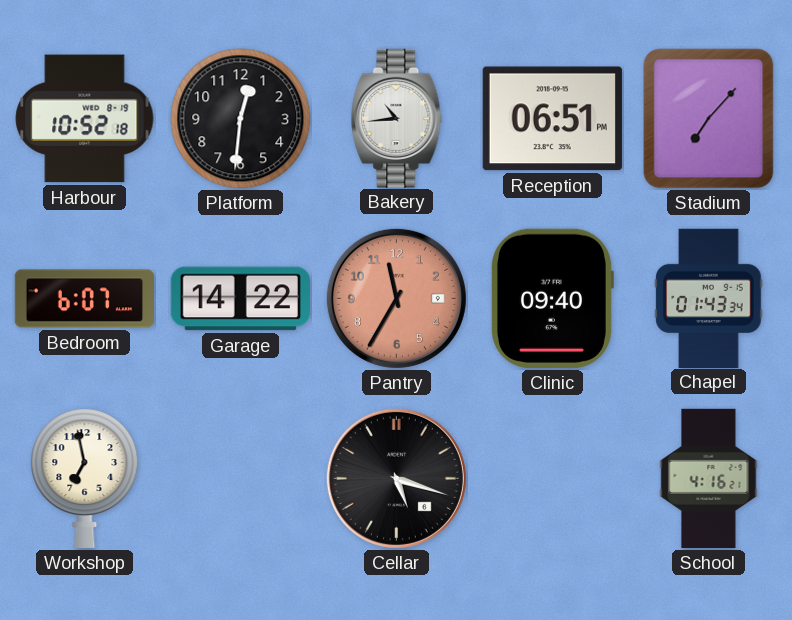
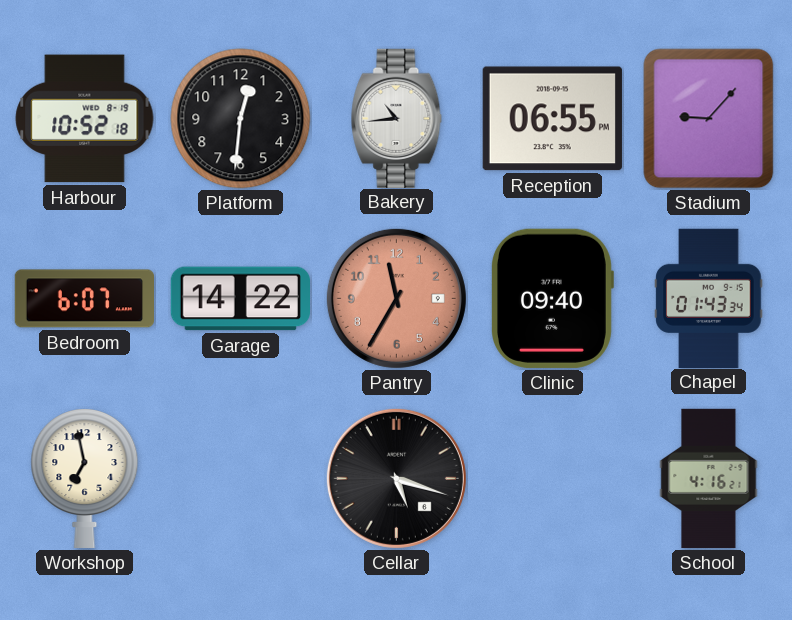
Reception: 06:51 -> 06:55
Stadium: 7:07 -> 9:07
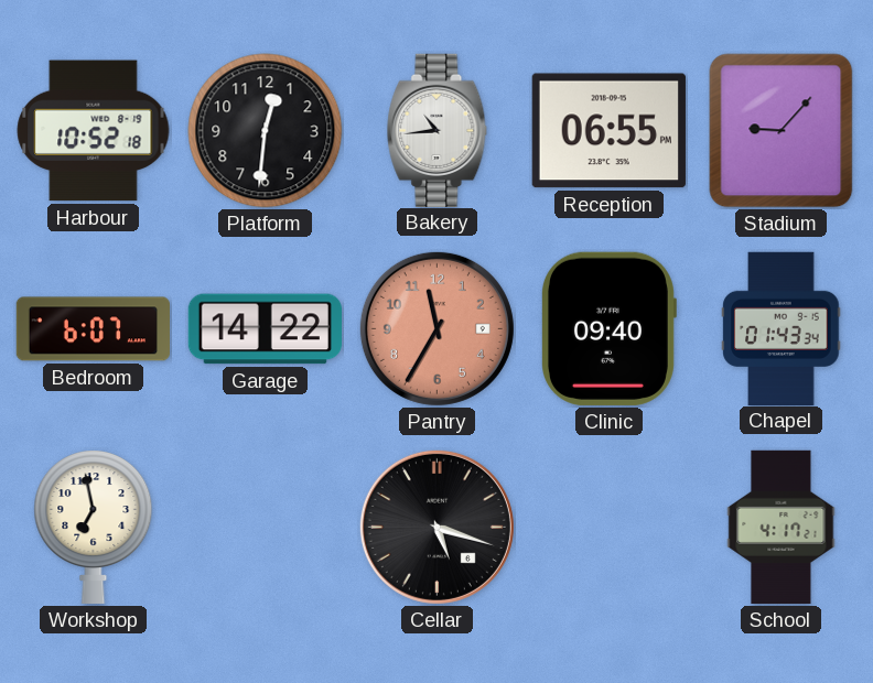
School: 4:16 -> 4:17
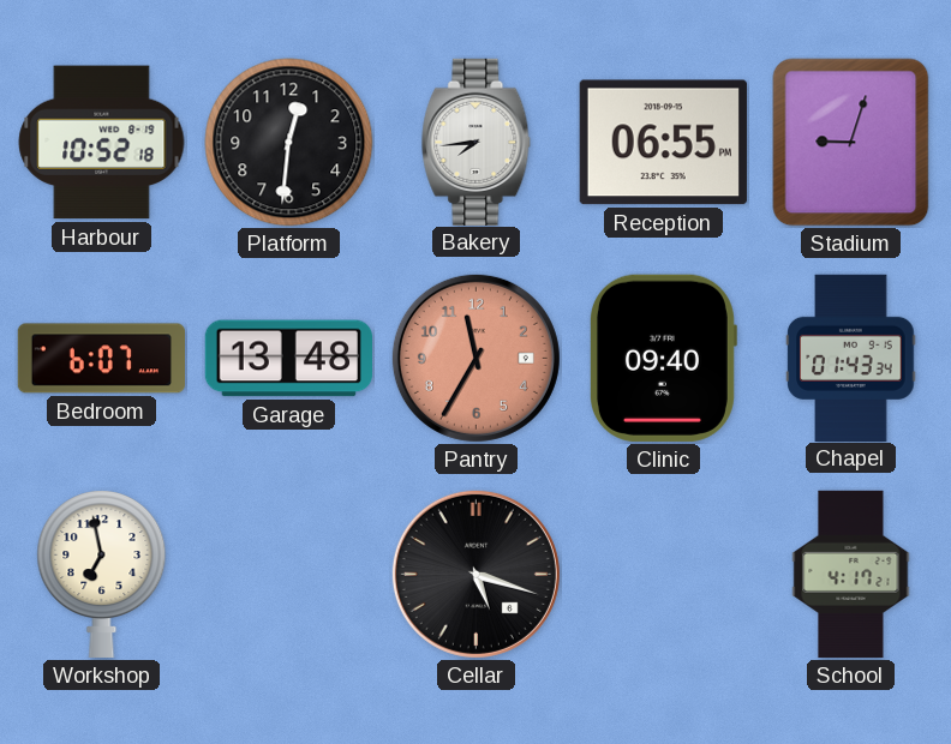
Bakery: 10:44 -> 7:44
Stadium: 9:07 -> 9:03
Garage: 14:22 -> 13:48
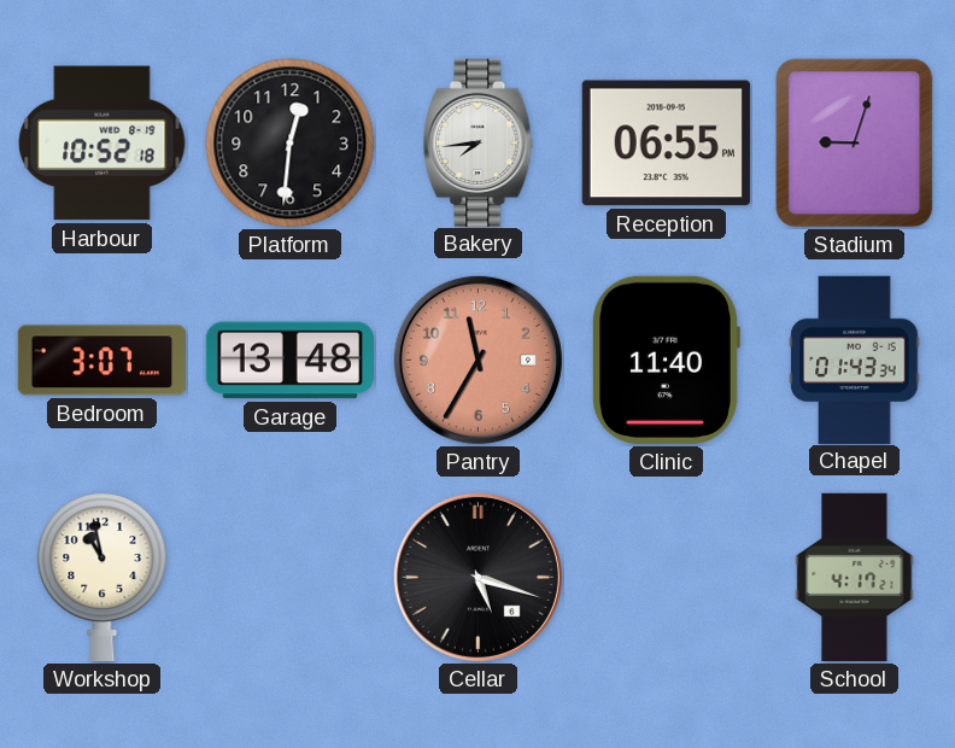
Bedroom: 6:07 -> 3:07
Clinic: 09:40 -> 11:40
Workshop: 6:58 -> 10:58
